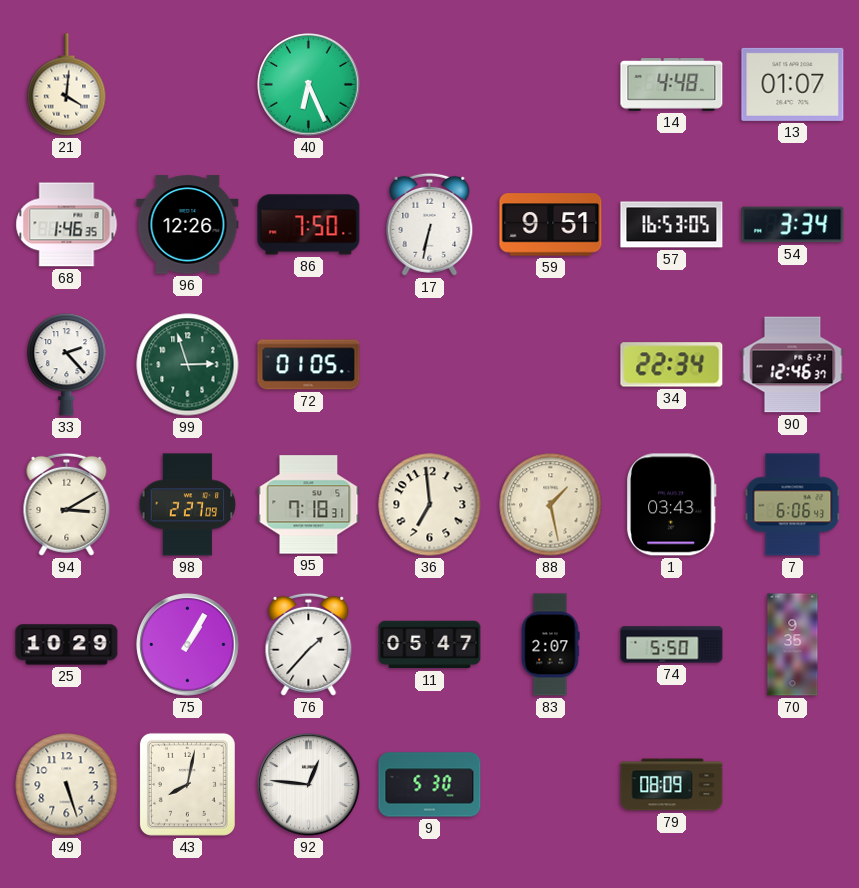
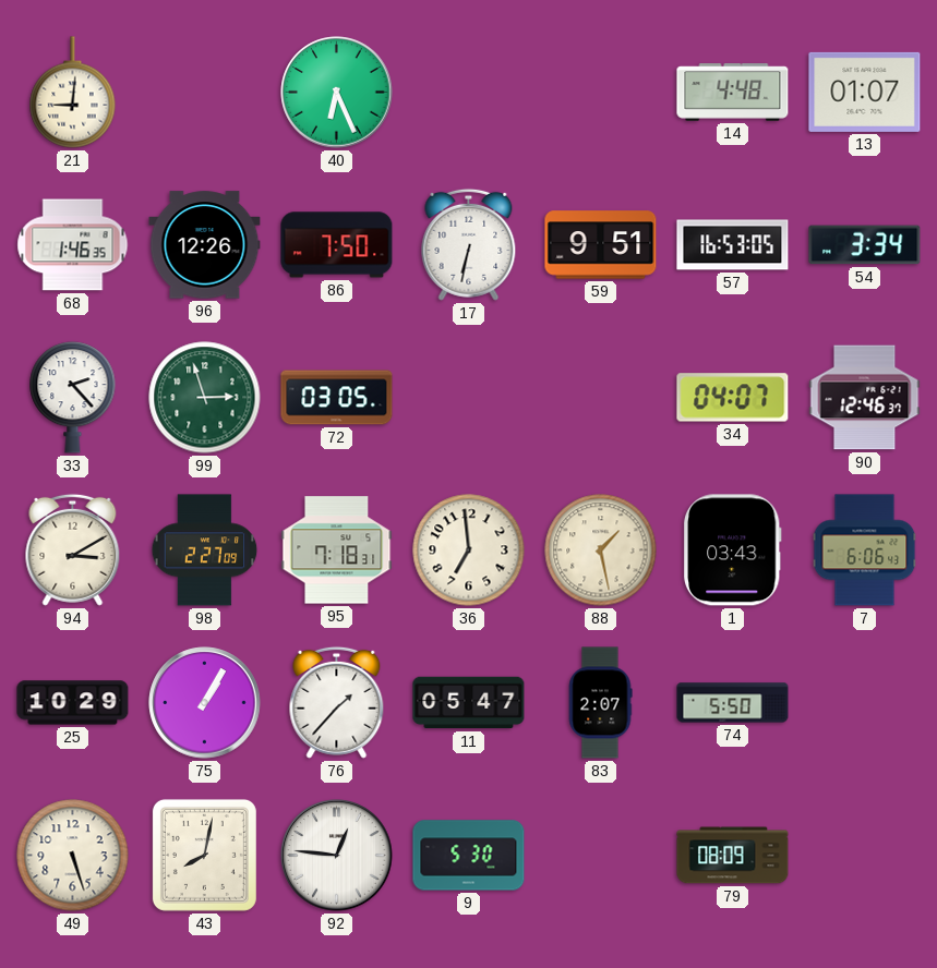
21: 4:01 -> 9:01
72: 01:05 -> 03:05
34: 22:34 -> 04:07
70: 9:35 -> none
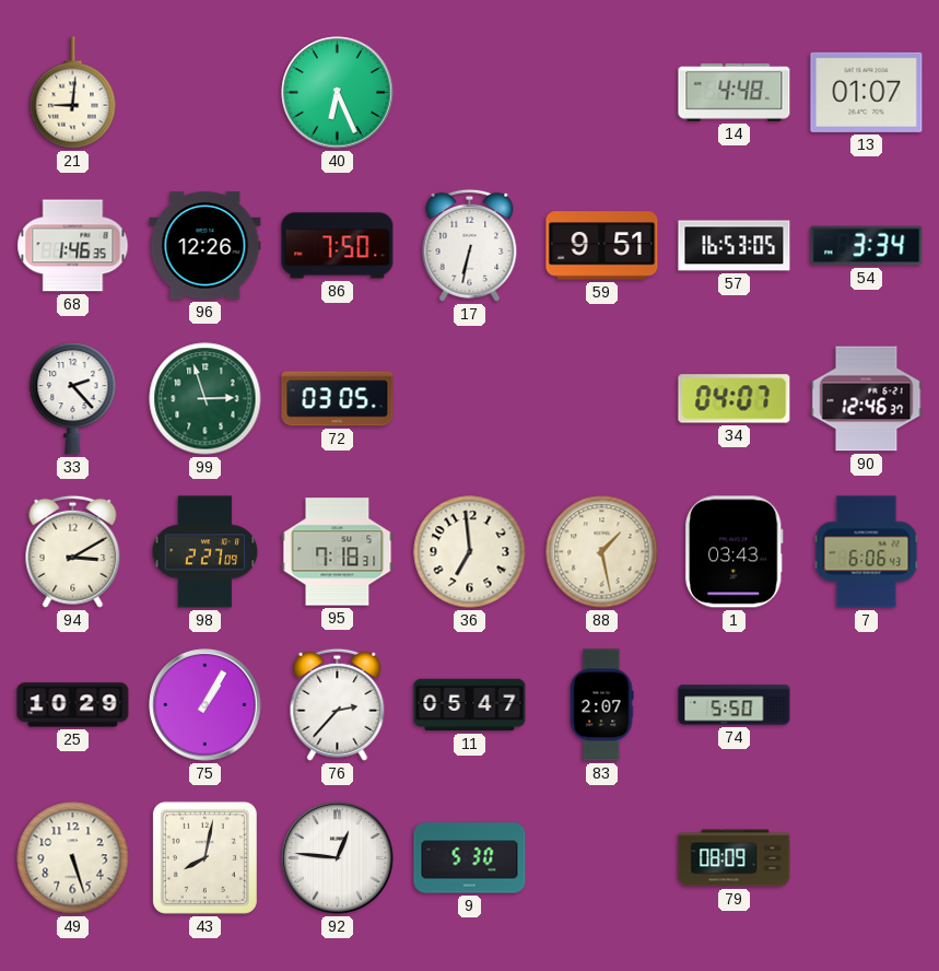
76: 1:37 -> 2:37
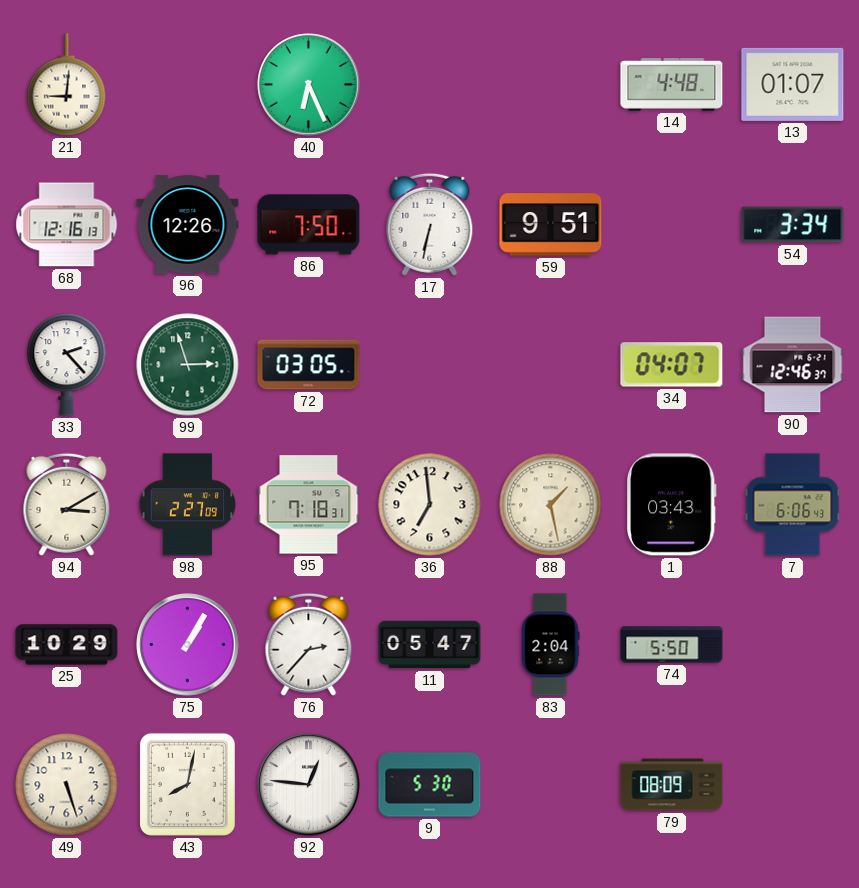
68: 1:46 -> 12:16
57: 16:53 -> none
83: 2:07 -> 2:04
